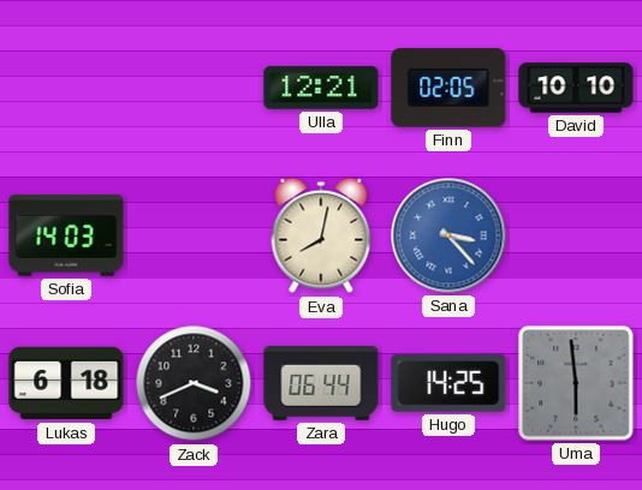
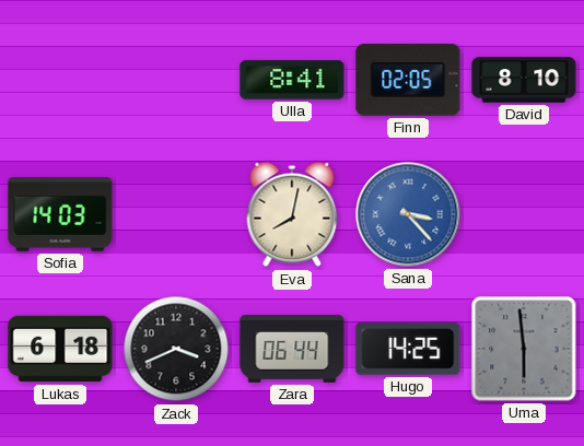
Ulla: 12:21 -> 8:41
David: 10:10 -> 8:10
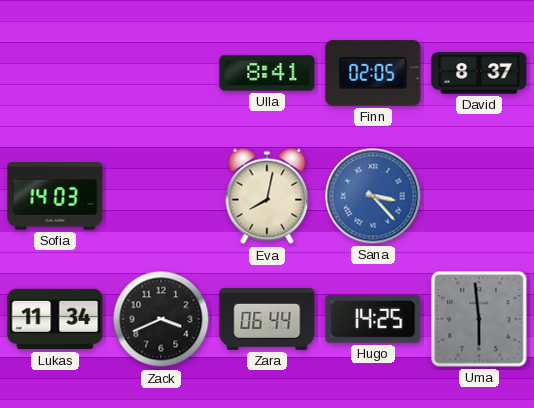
David: 8:10 -> 8:37
Lukas: 6:18 -> 11:34
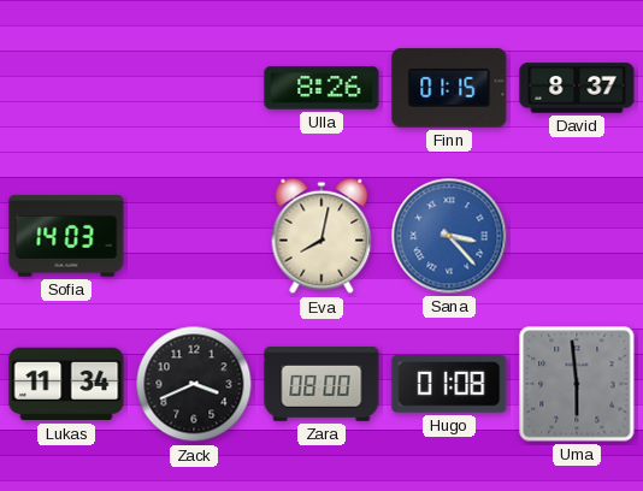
Ulla: 8:41 -> 8:26
Finn: 02:05 -> 01:15
Zara: 06:44 -> 08:00
Hugo: 14:25 -> 01:08
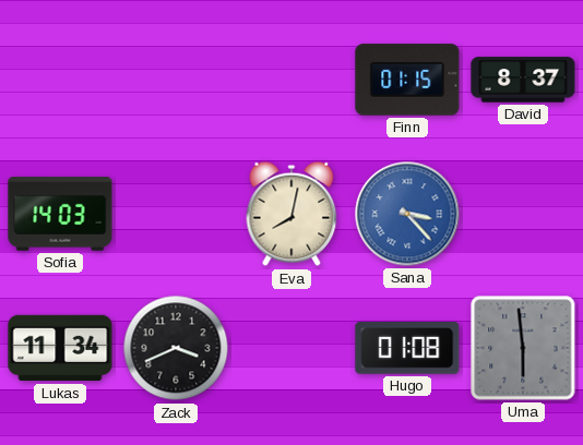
Ulla: 8:26 -> none
Zara: 08:00 -> none
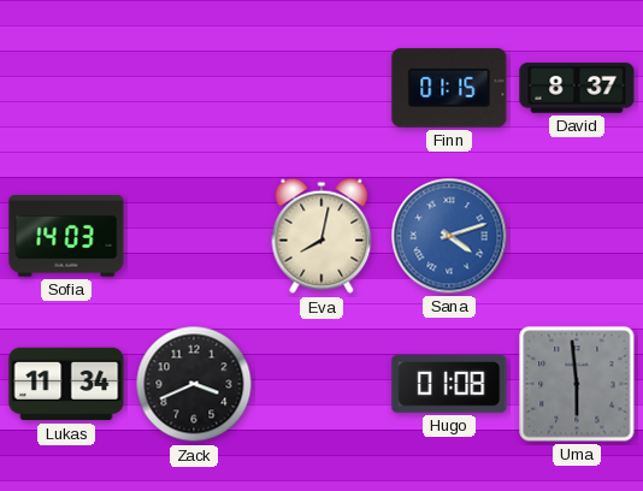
Sana: 3:23 -> 4:12
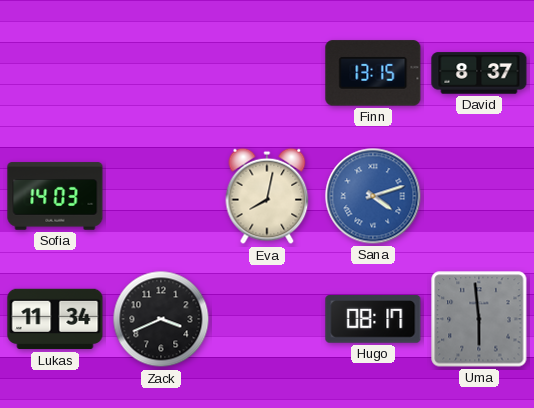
Finn: 01:15 -> 13:15
Hugo: 01:08 -> 08:17
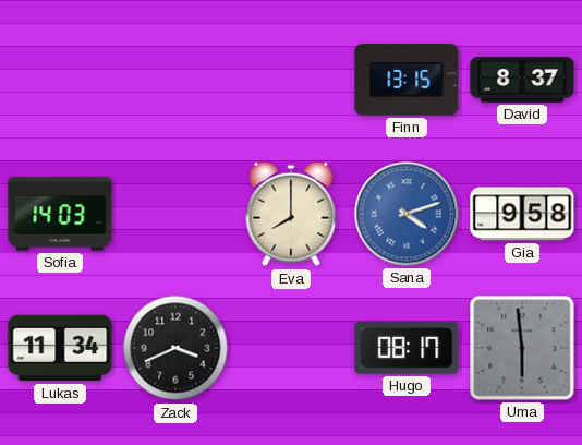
Eva: 8:02 -> 8:00
Gia: none -> 9:58
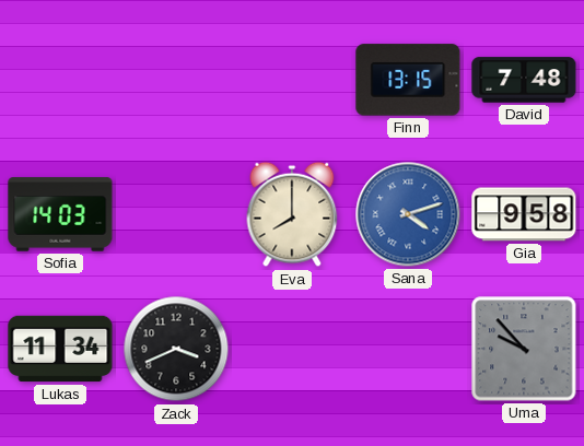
David: 8:37 -> 7:48
Hugo: 08:17 -> none
Uma: 5:59 -> 9:53
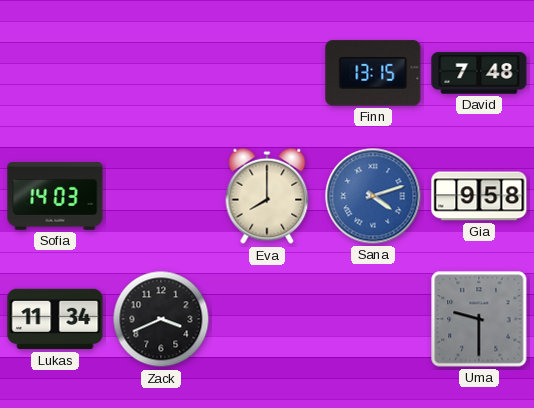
Uma: 9:53 -> 9:30
